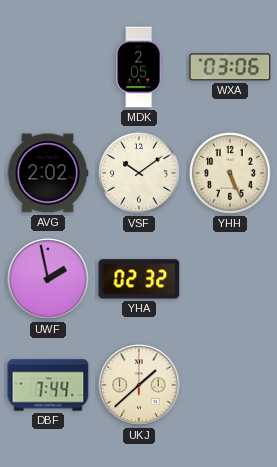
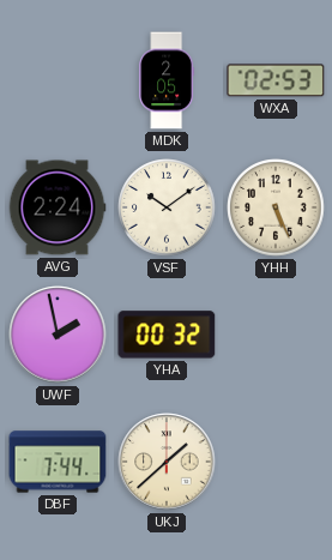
WXA: 03:06 -> 02:53
AVG: 2:02 -> 2:24
YHA: 02:32 -> 00:32
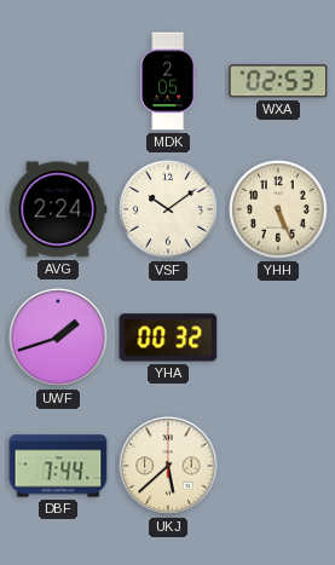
UWF: 1:58 -> 1:42
UKJ: 1:38 -> 5:38
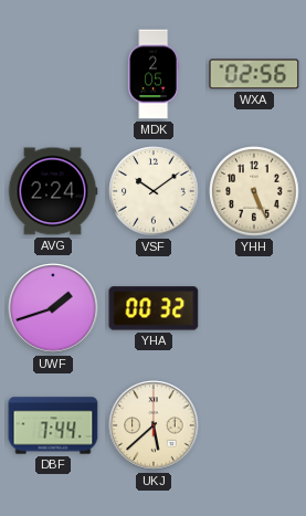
WXA: 02:53 -> 02:56
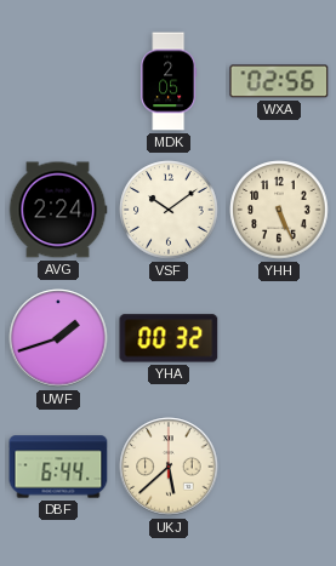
DBF: 7:44 -> 6:44
